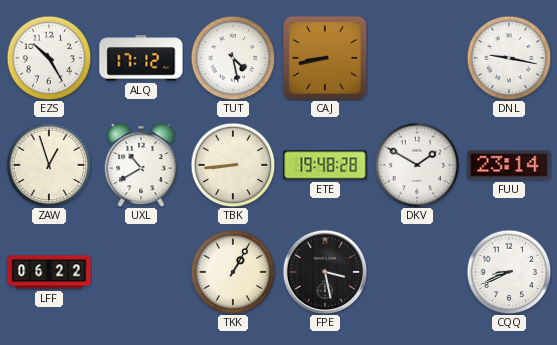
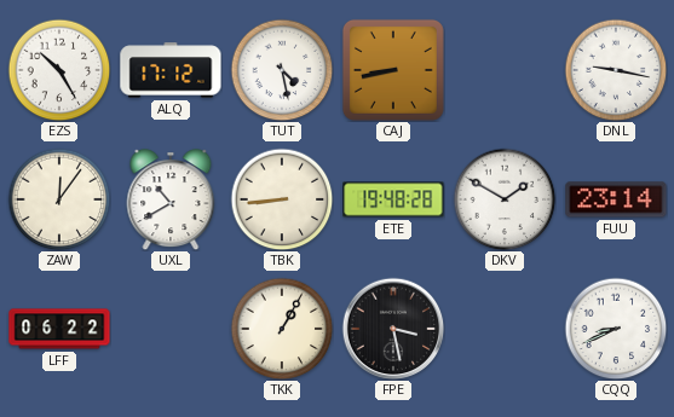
ZAW: 12:57 -> 12:06
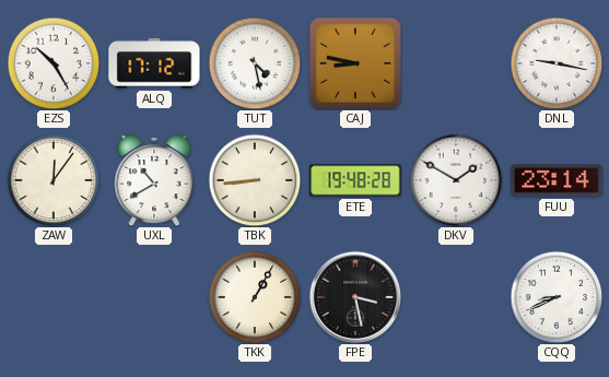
CAJ: 8:43 -> 8:47
LFF: 06:22 -> none
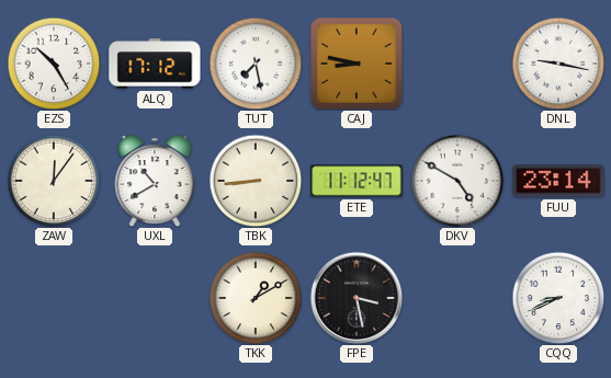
TUT: 4:28 -> 7:28
ETE: 19:48 -> 11:12
DKV: 1:50 -> 4:50
TKK: 1:05 -> 1:10
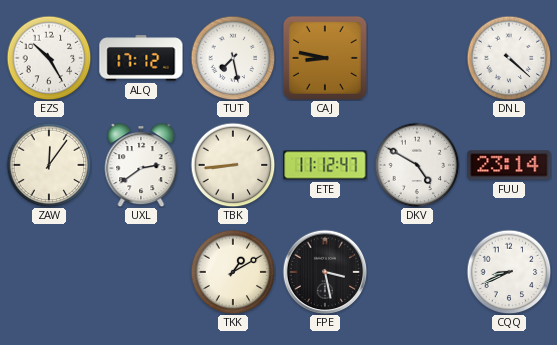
DNL: 9:17 -> 4:22
UXL: 10:40 -> 2:39
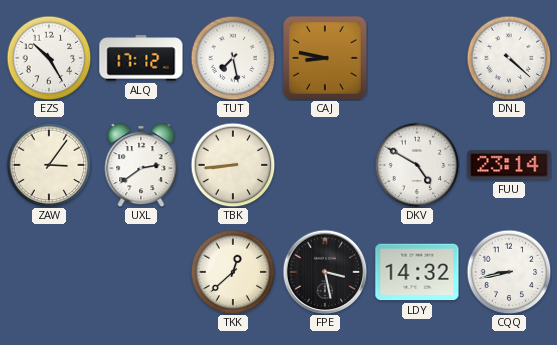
ZAW: 12:06 -> 3:06
ETE: 11:12 -> none
TKK: 1:10 -> 12:38
LDY: none -> 14:32
CQQ: 8:41 -> 8:43
